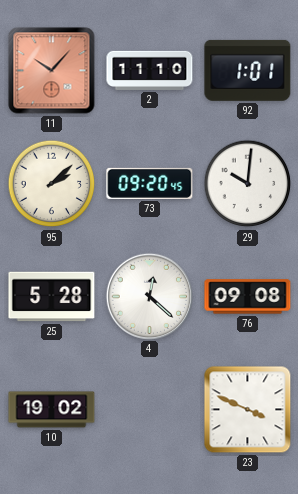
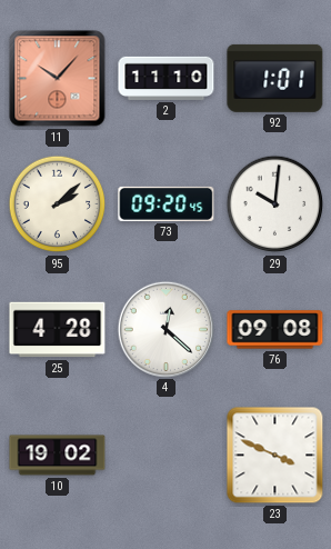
25: 5:28 -> 4:28
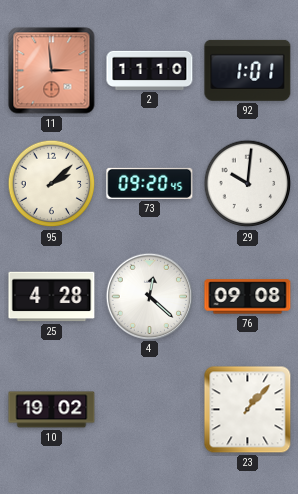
11: 10:07 -> 2:59
23: 3:49 -> 1:07
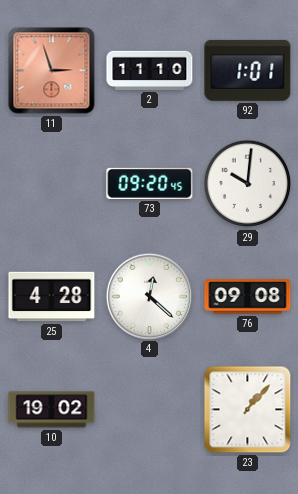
11: 2:59 -> 2:57
95: 2:08 -> none
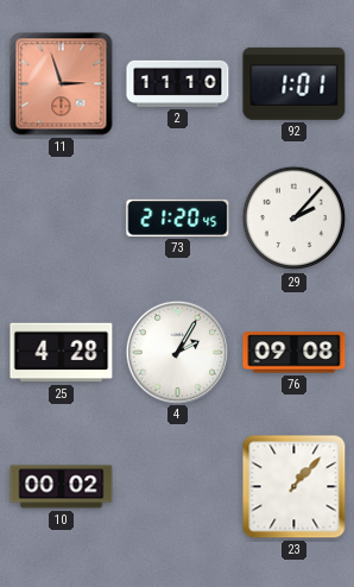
73: 09:20 -> 21:20
29: 10:01 -> 2:07
4: 12:22 -> 2:05
10: 19:02 -> 00:02
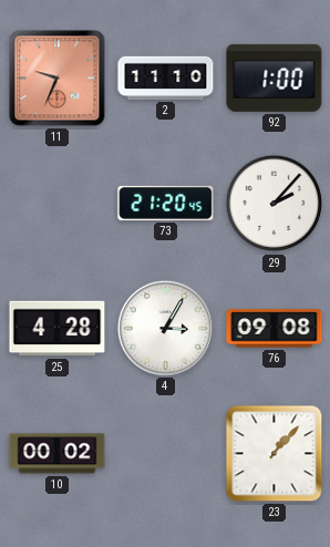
11: 2:57 -> 9:34
92: 1:01 -> 1:00
4: 2:05 -> 3:05
